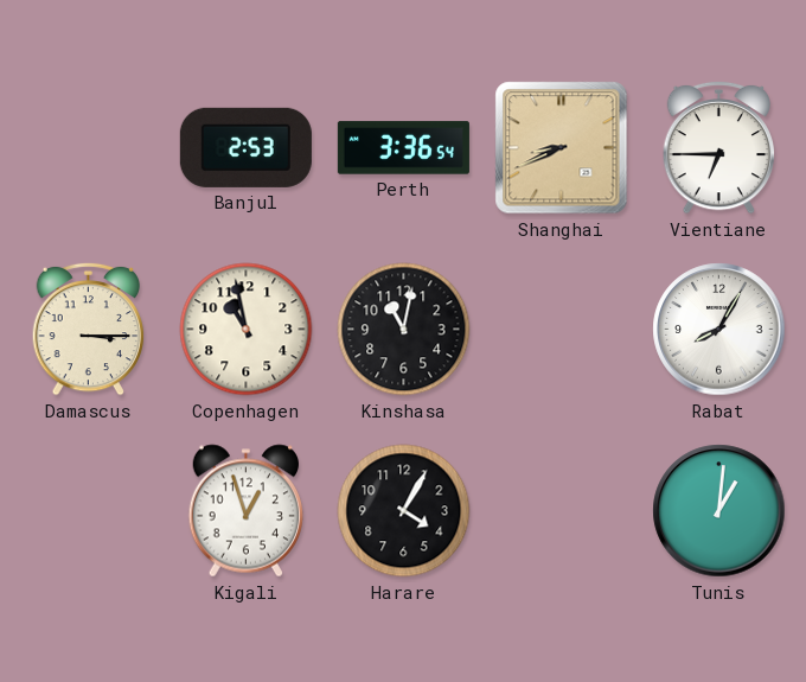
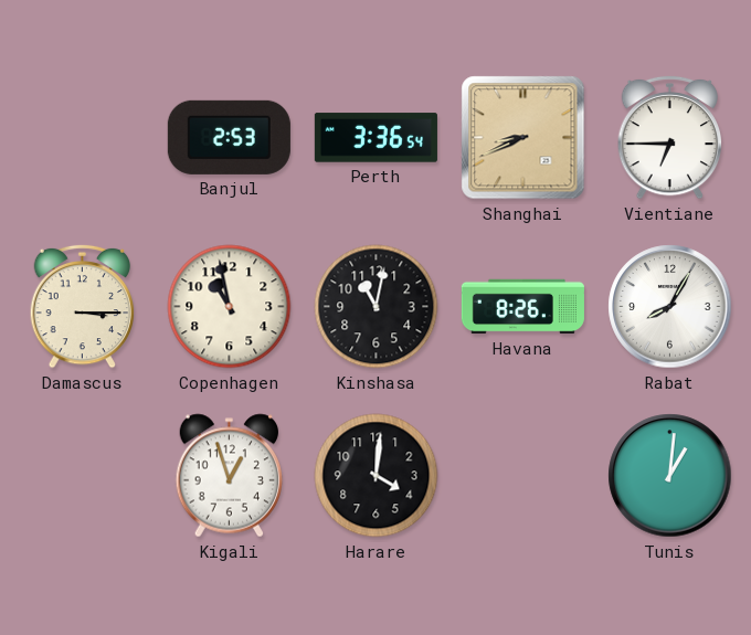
Havana: none -> 8:26
Harare: 4:05 -> 4:01
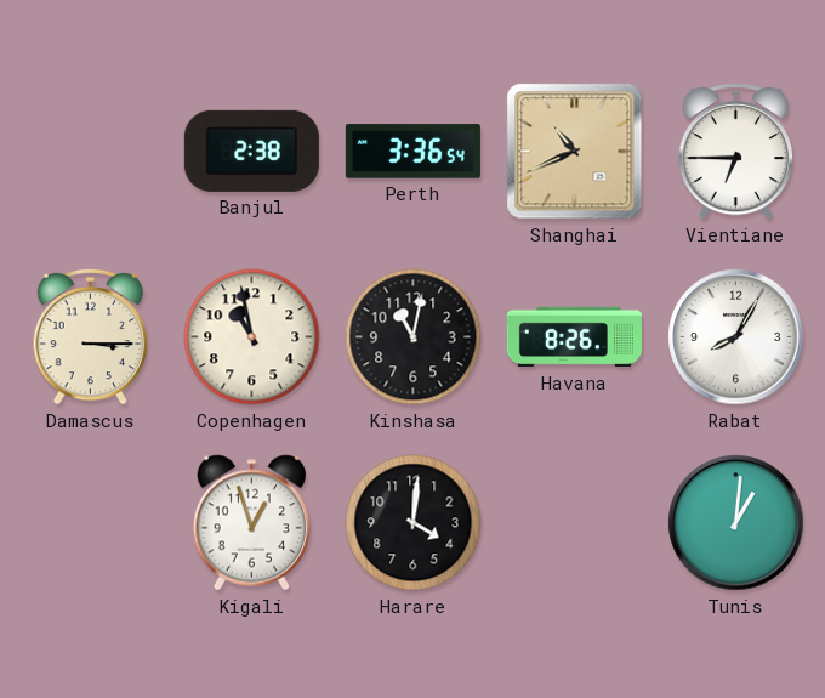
Banjul: 2:53 -> 2:38
Shanghai: 8:41 -> 10:41
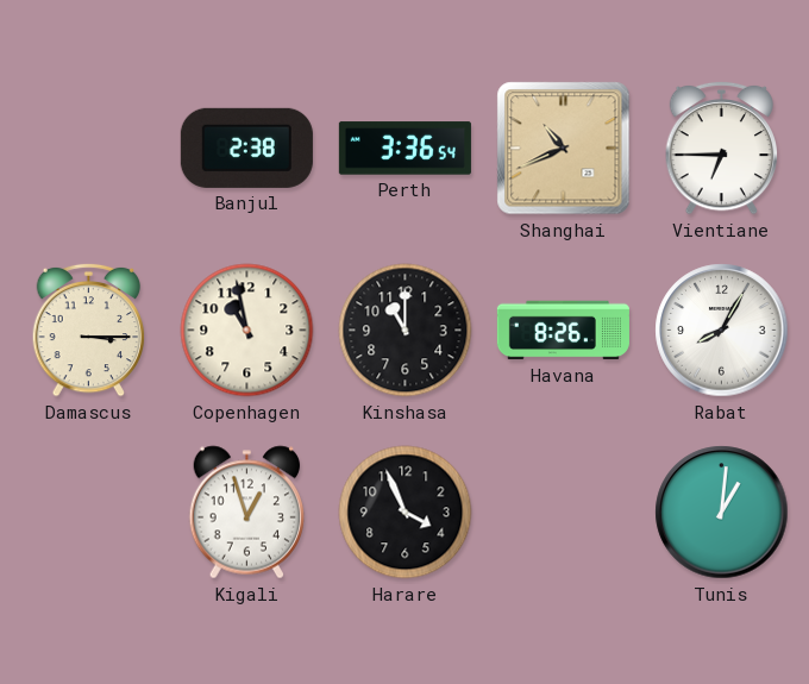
Kinshasa: 11:02 -> 11:00
Harare: 4:01 -> 3:56
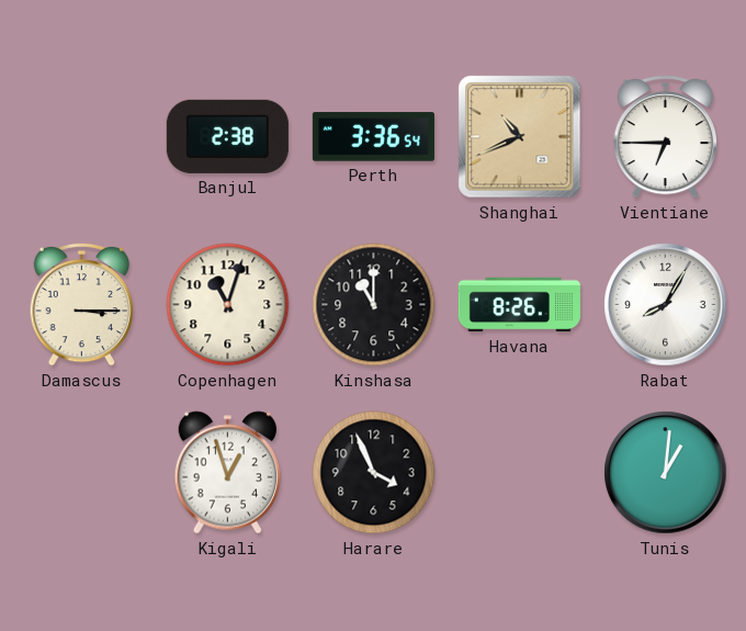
Copenhagen: 10:58 -> 11:03
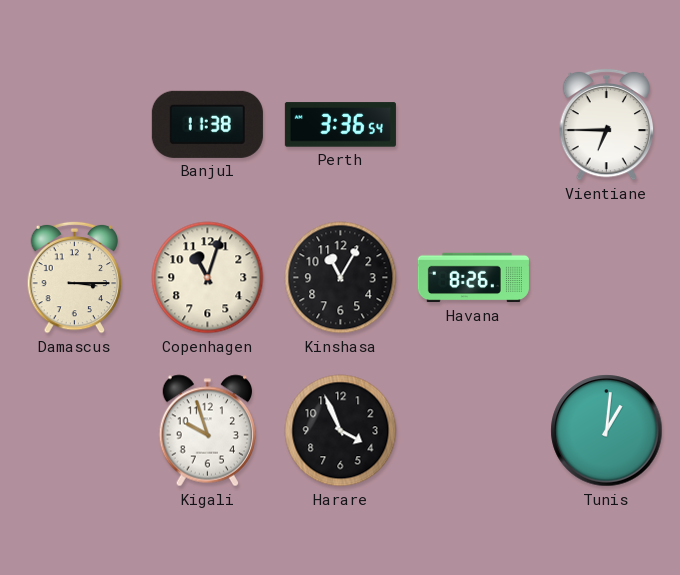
Banjul: 2:38 -> 11:38
Shanghai: 10:41 -> none
Kinshasa: 11:00 -> 11:05
Rabat: 8:05 -> none
Kigali: 12:57 -> 9:57
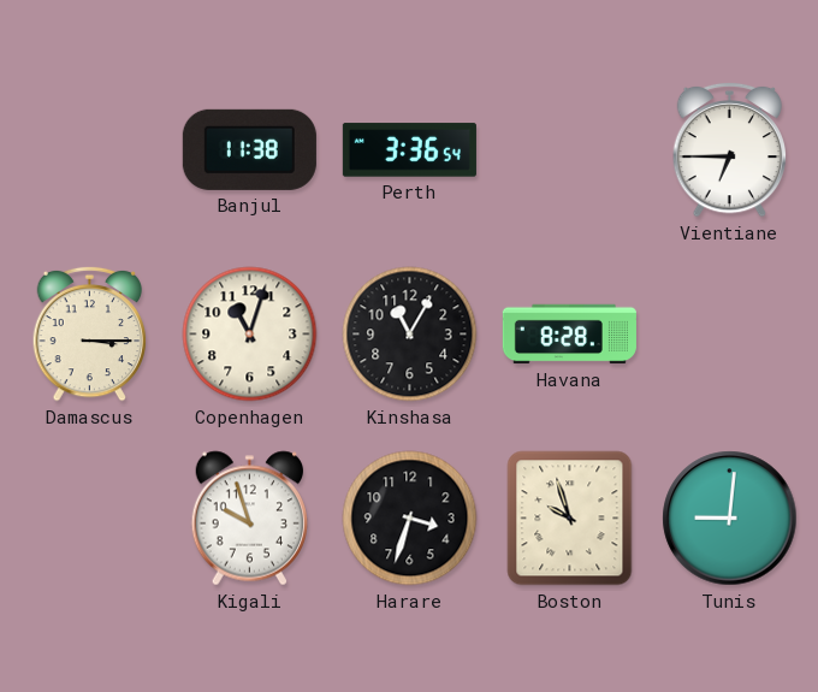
Havana: 8:26 -> 8:28
Harare: 3:56 -> 3:33
Boston: none -> 9:57
Tunis: 1:01 -> 9:01
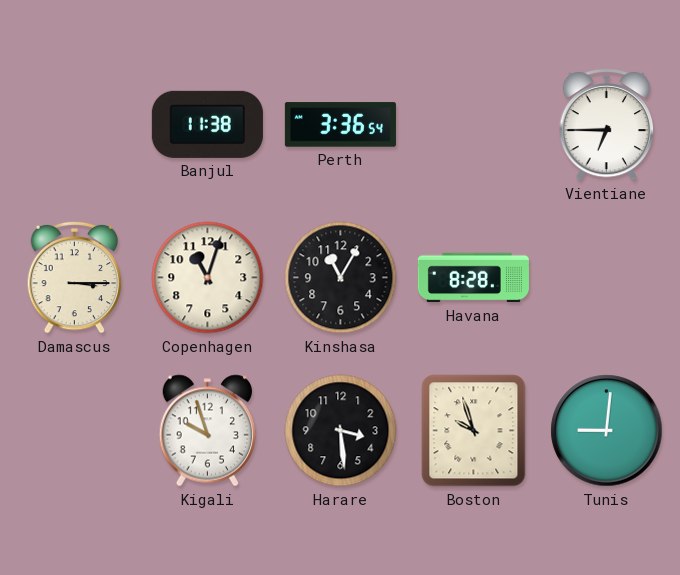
Harare: 3:33 -> 3:29
